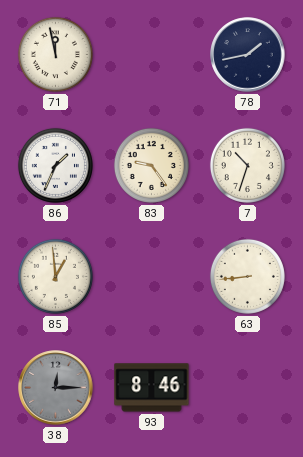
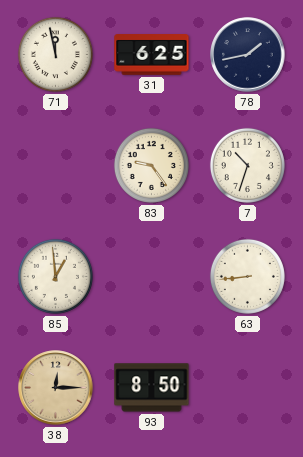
31: none -> 6:25
86: 1:34 -> none
38 dial: grey -> champagne
93: 8:46 -> 8:50
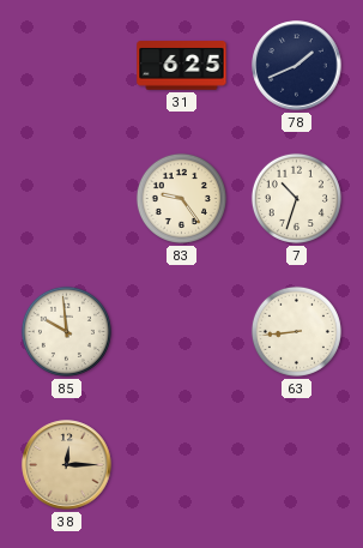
71: 11:58 -> none
78: 1:43 -> 1:41
85: 12:59 -> 9:59
93: 8:50 -> none
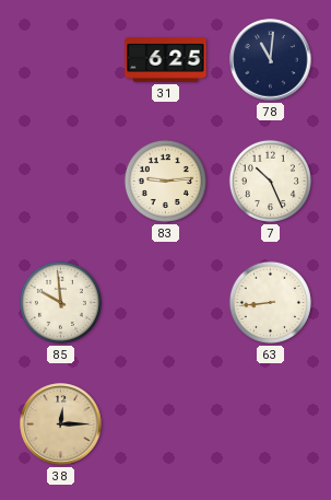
78: 1:41 -> 11:01
83: 9:24 -> 9:14
7: 10:33 -> 10:26
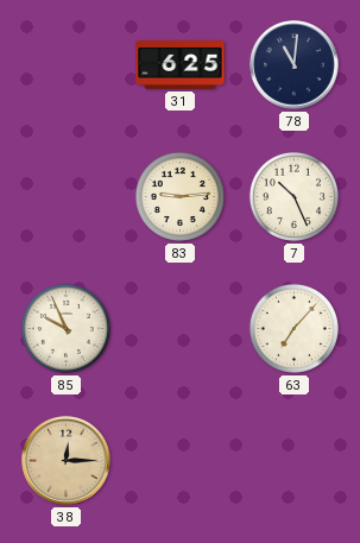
85: 9:59 -> 9:56
63: 8:44 -> 7:07
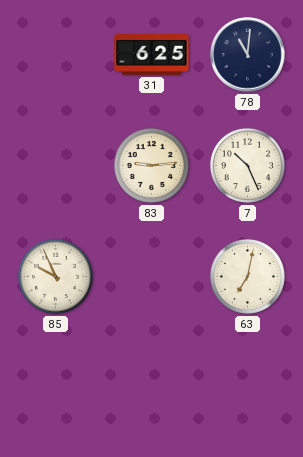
63: 7:07 -> 7:02
38: 12:15 -> none
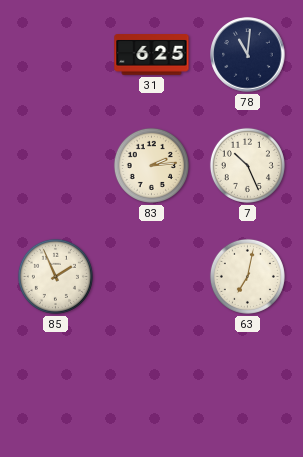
83: 9:14 -> 2:14
85: 9:56 -> 1:56
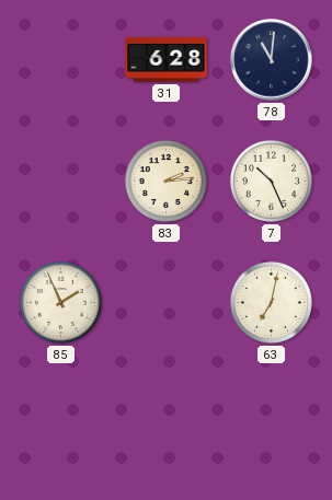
31: 6:25 -> 6:28
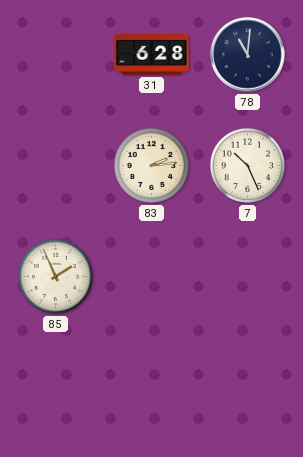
63: 7:02 -> none
